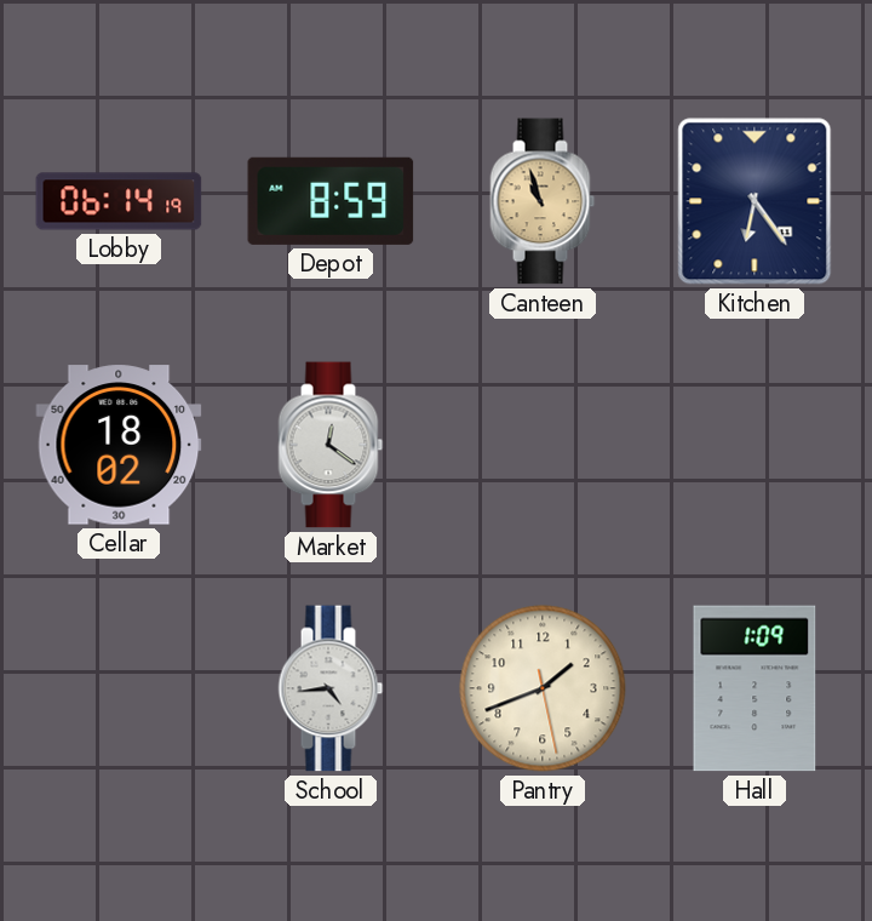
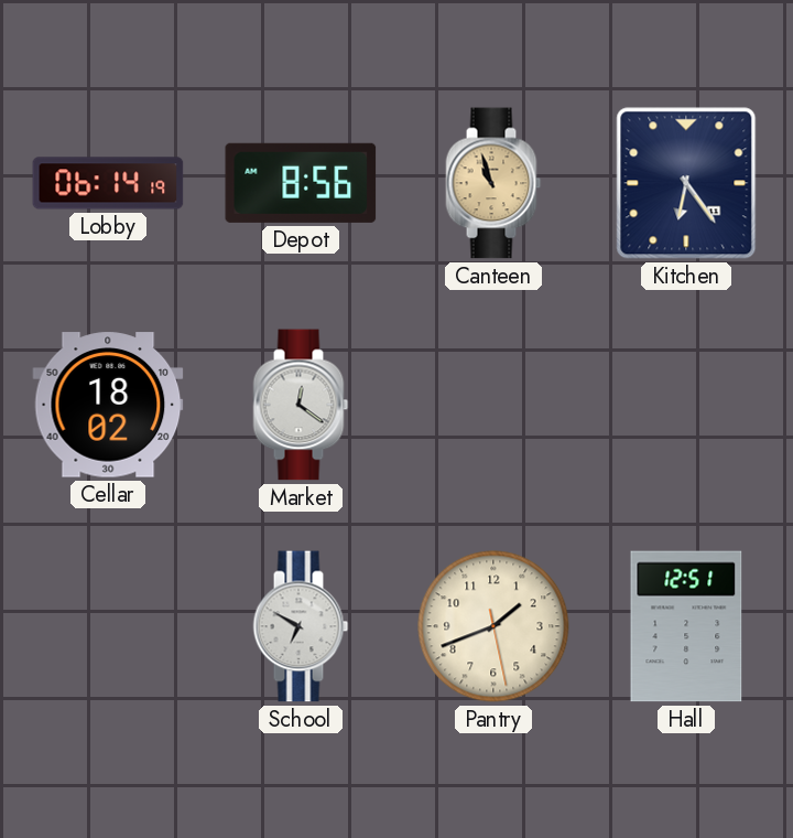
Depot: 8:59 -> 8:56
School: 4:44 -> 6:50
Hall: 1:09 -> 12:51
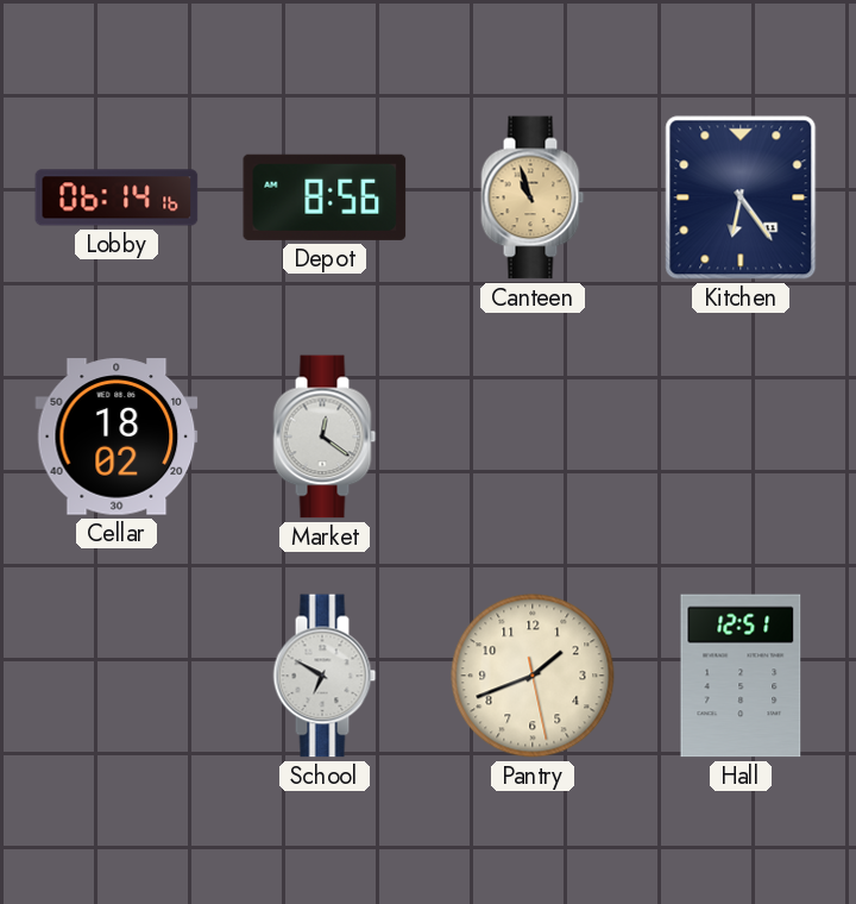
Lobby: 06:14:19 -> 06:14:16
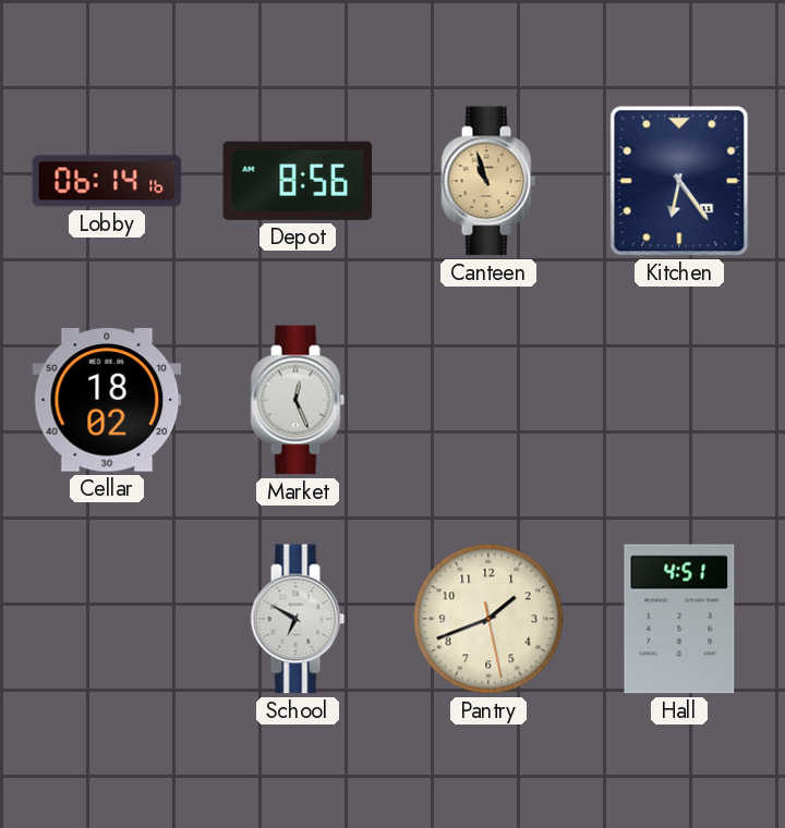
Market: 12:21 -> 12:26
Hall: 12:51 -> 4:51
